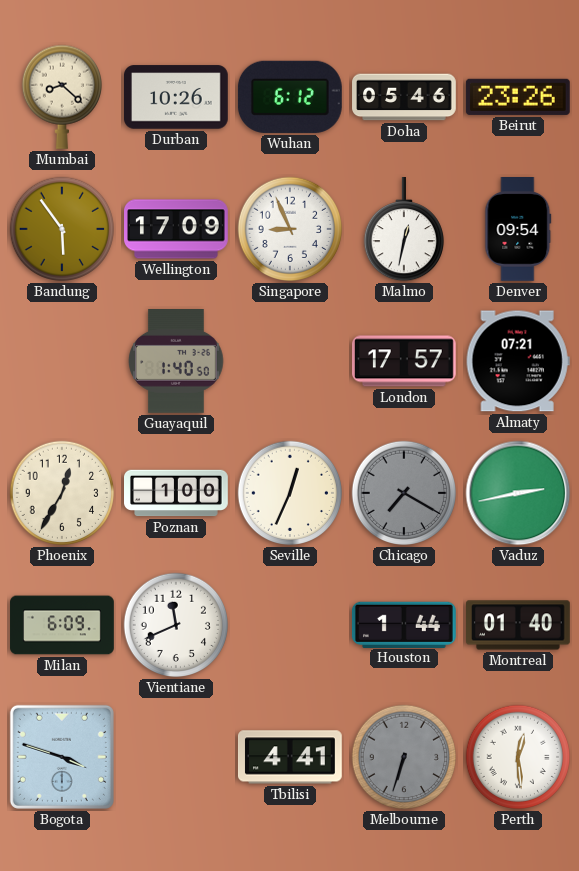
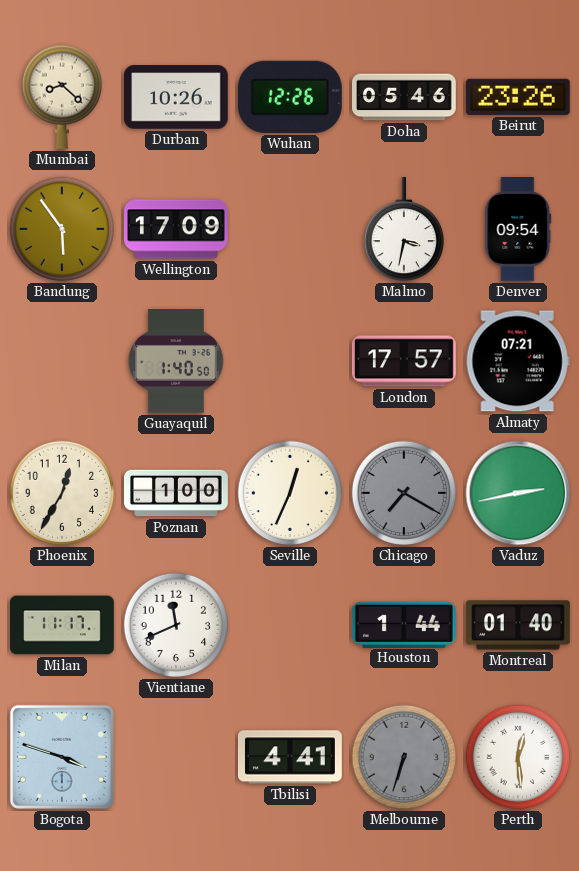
Wuhan: 6:12 -> 12:26
Singapore: 8:56 -> none
Malmo: 12:32 -> 3:32
Milan: 6:09 -> 11:17
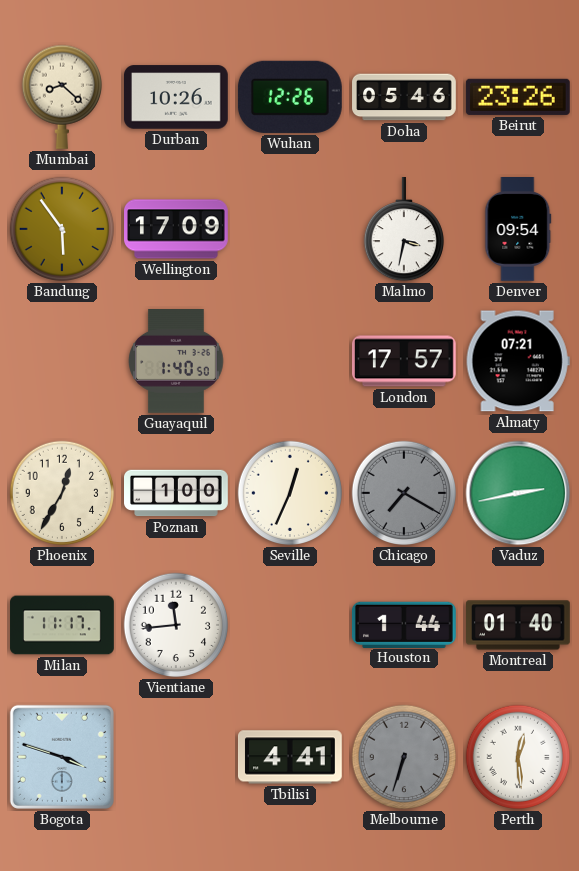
Vientiane: 11:41 -> 11:44
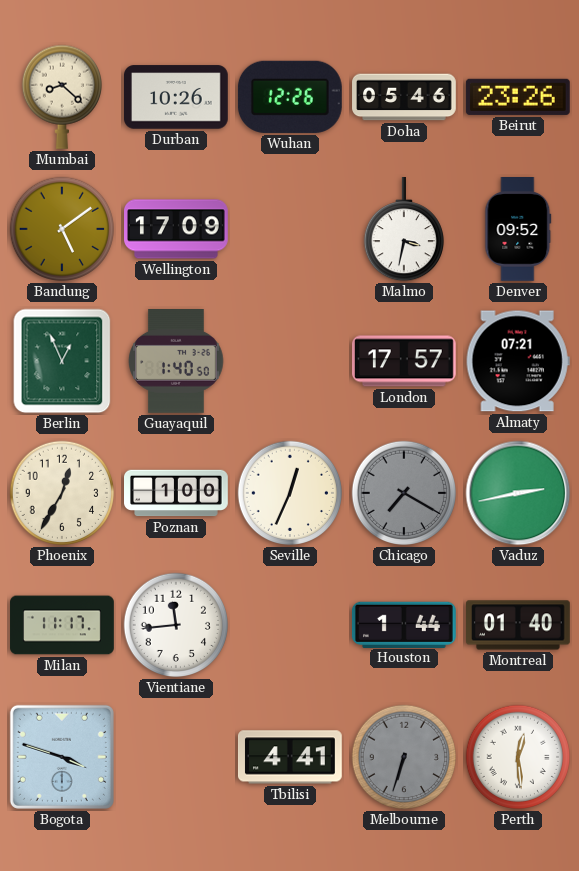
Bandung: 5:54 -> 5:09
Denver: 09:54 -> 09:52
Berlin: none -> 12:56
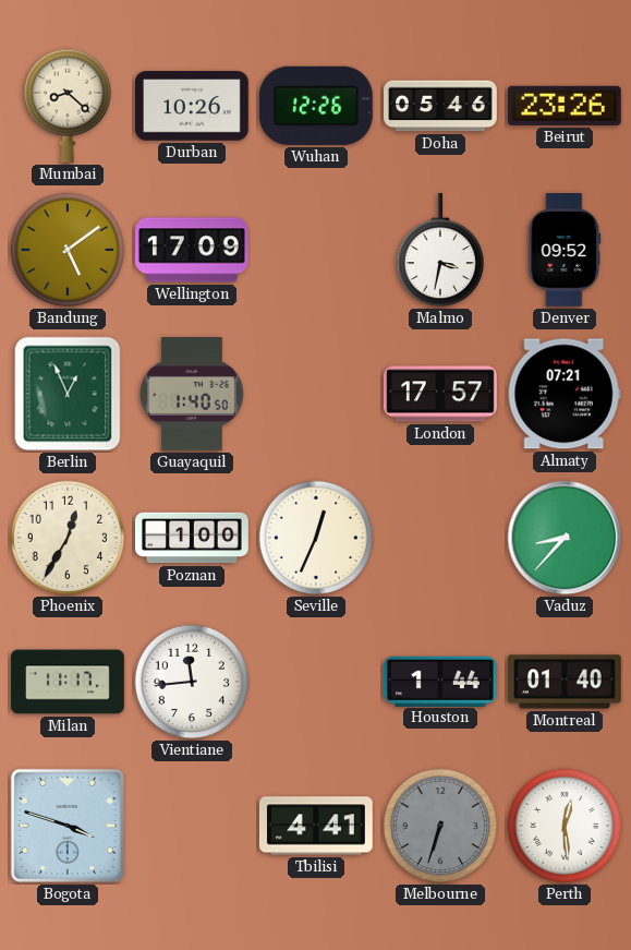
Chicago: 7:20 -> none
Vaduz: 2:43 -> 8:37
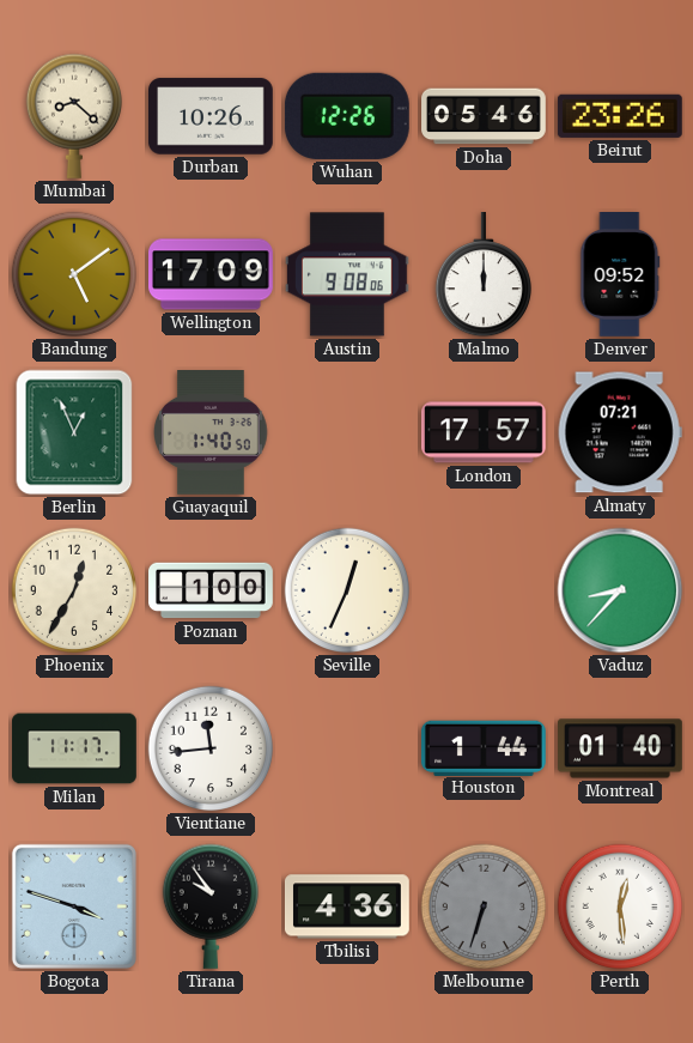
Austin: none -> 9:08
Malmo: 3:32 -> 12:00
Tirana: none -> 9:54
Tbilisi: 4:41 -> 4:36
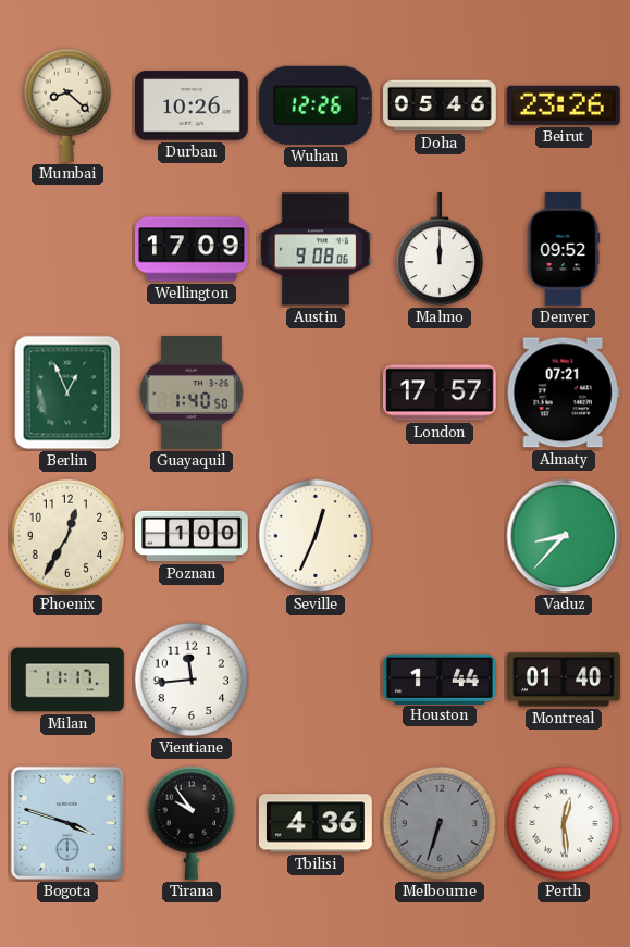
Bandung: 5:09 -> none
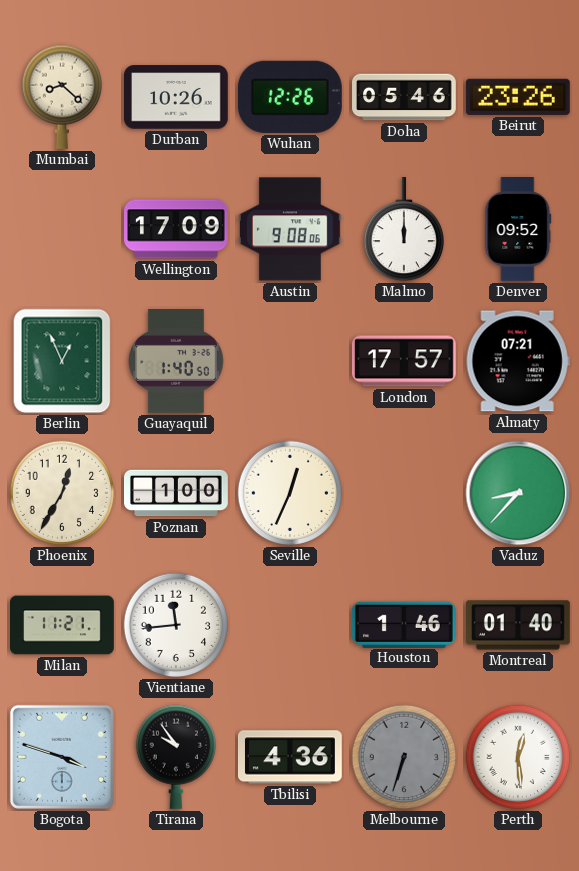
Milan: 11:17 -> 11:21
Houston: 1:44 -> 1:46
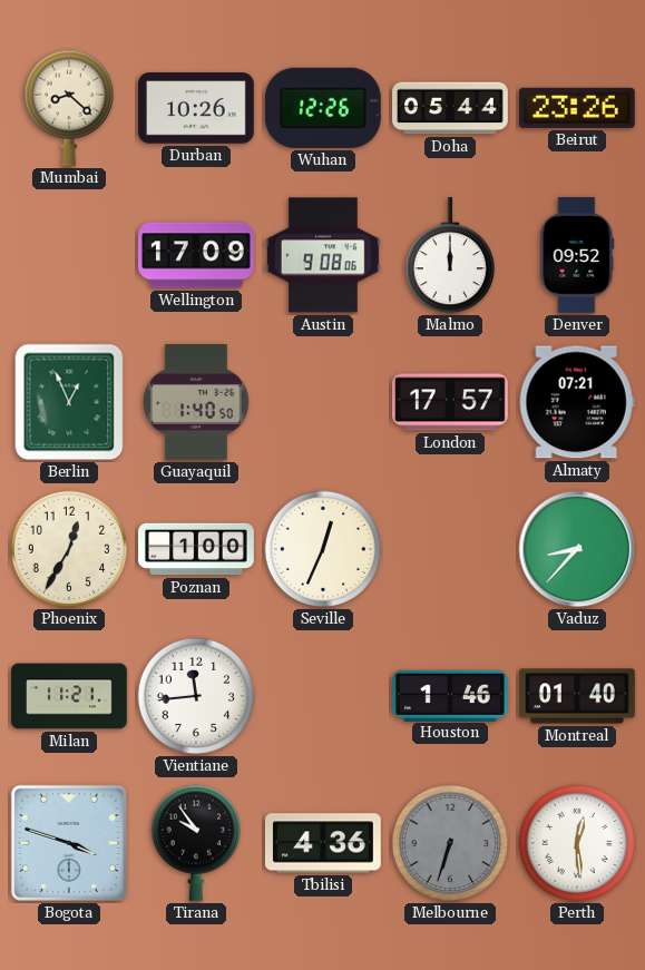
Doha: 05:46 -> 05:44
